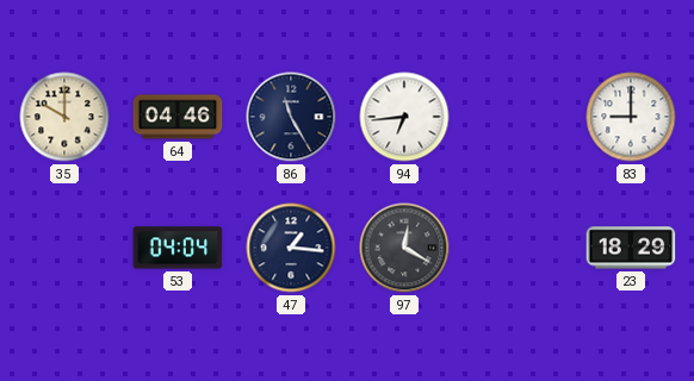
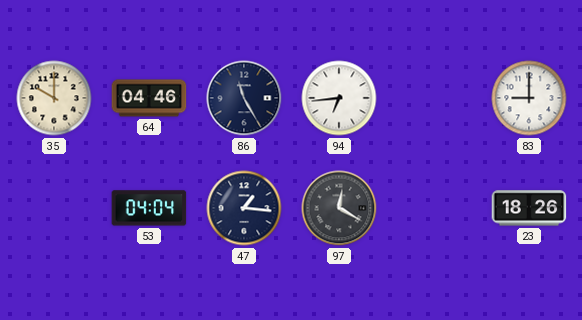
23: 18:29 -> 18:26
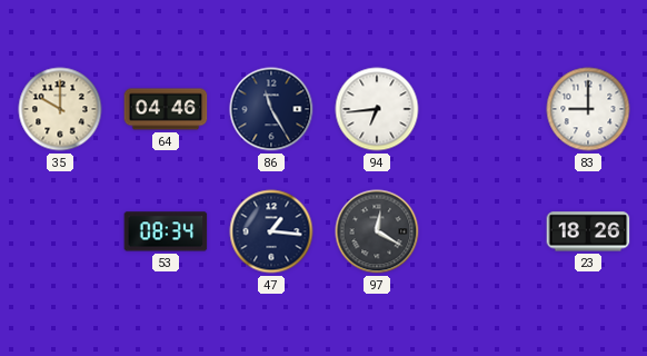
53: 04:04 -> 08:34
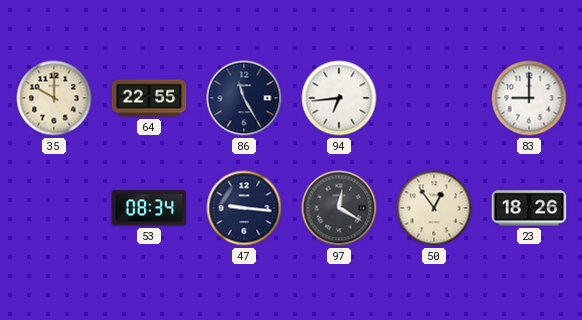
64: 04:46 -> 22:55
47: 1:16 -> 9:16
50: none -> 12:54
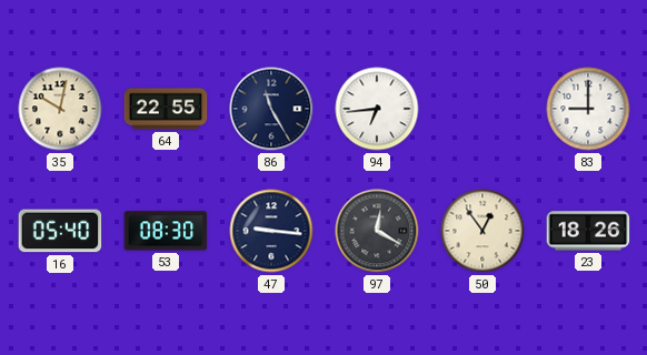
35: 10:00 -> 10:02
16: none -> 05:40
53: 08:34 -> 08:30
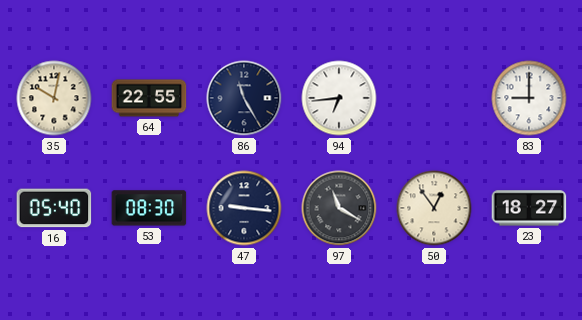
97: 12:20 -> 11:20
23: 18:26 -> 18:27
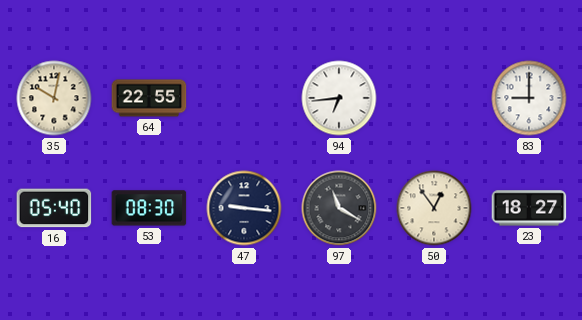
86: 11:25 -> none
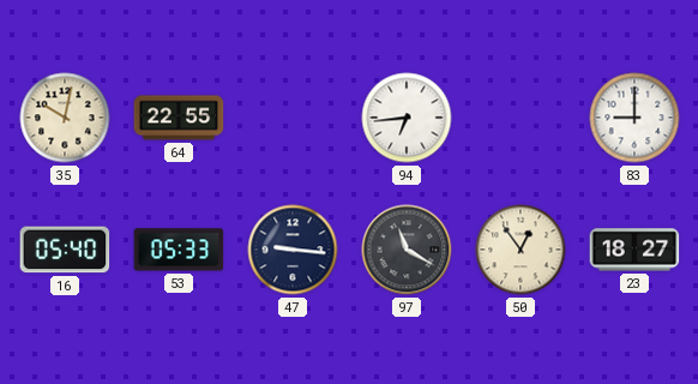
53: 08:30 -> 05:33
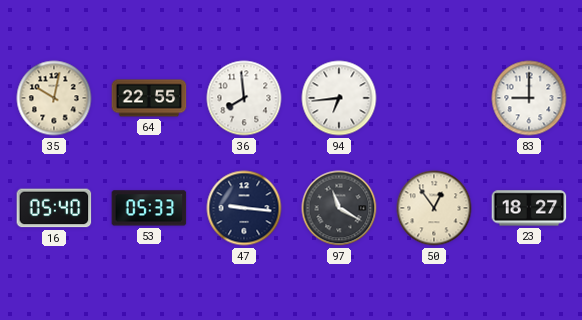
36: none -> 7:59
